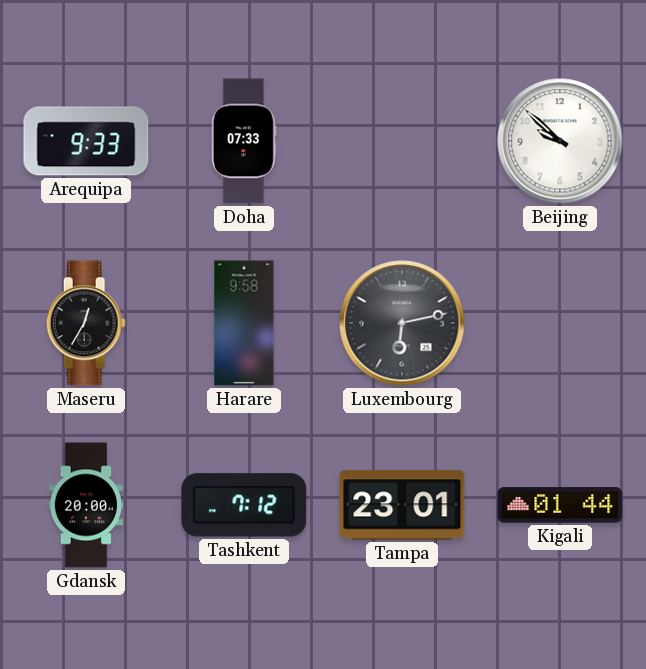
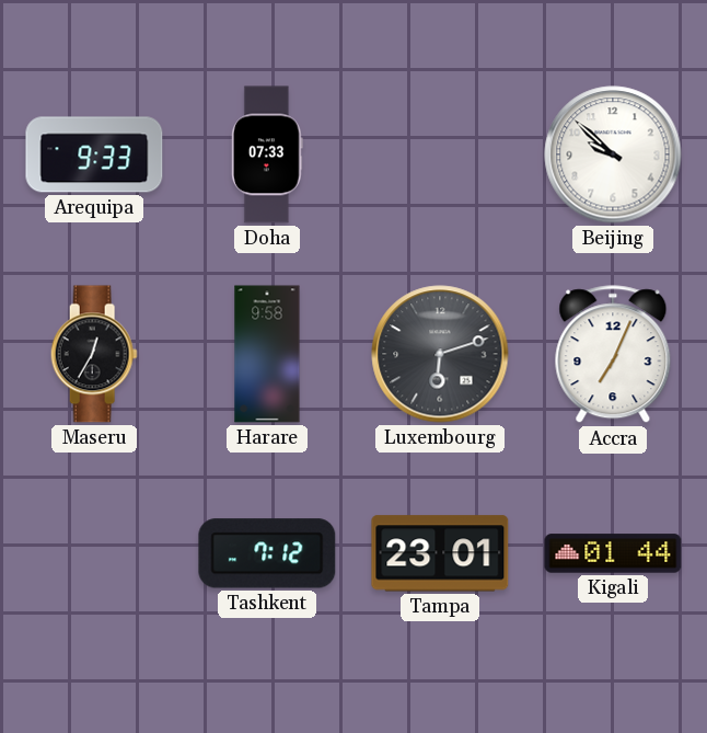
Luxembourg: 6:13 -> 6:12
Accra: none -> 7:04
Gdansk: 20:00 -> none
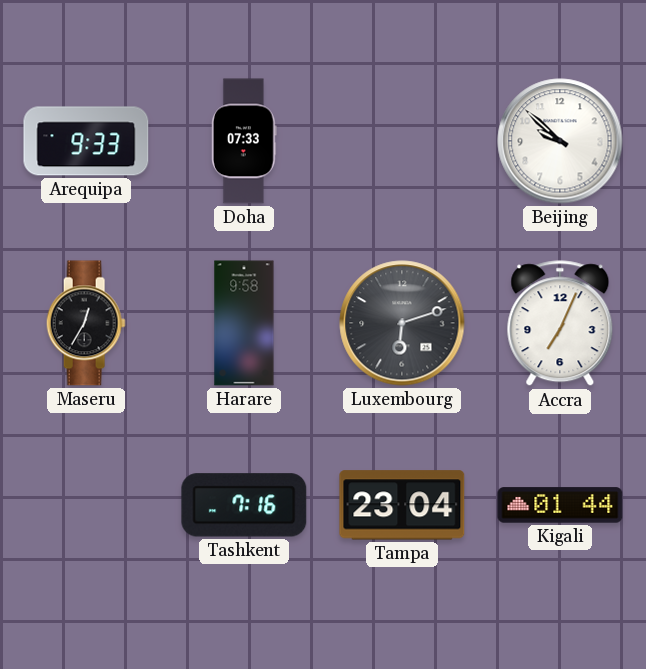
Tashkent: 7:12 -> 7:16
Tampa: 23:01 -> 23:04
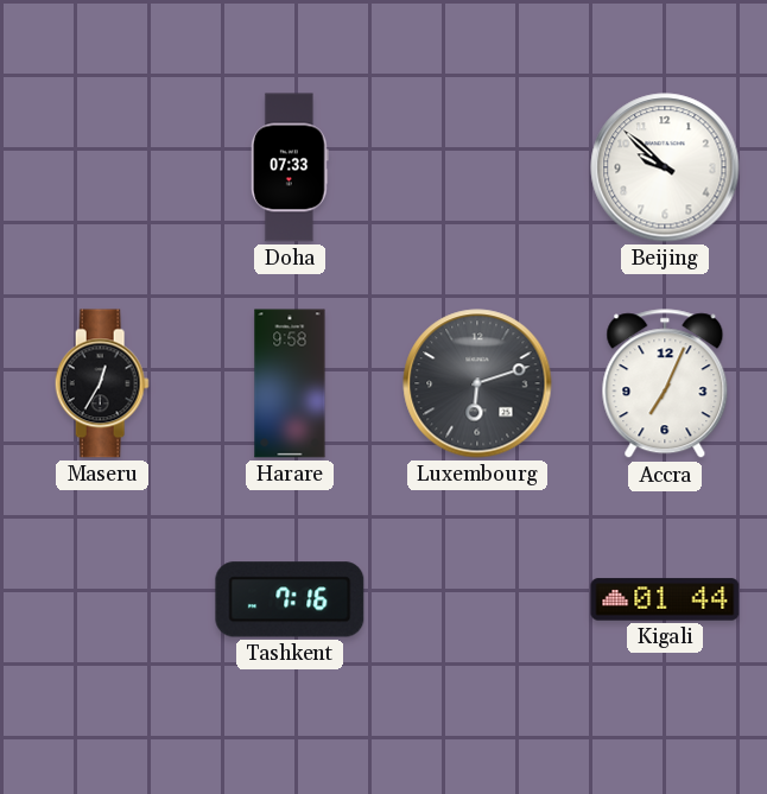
Arequipa: 9:33 -> none
Tampa: 23:04 -> none
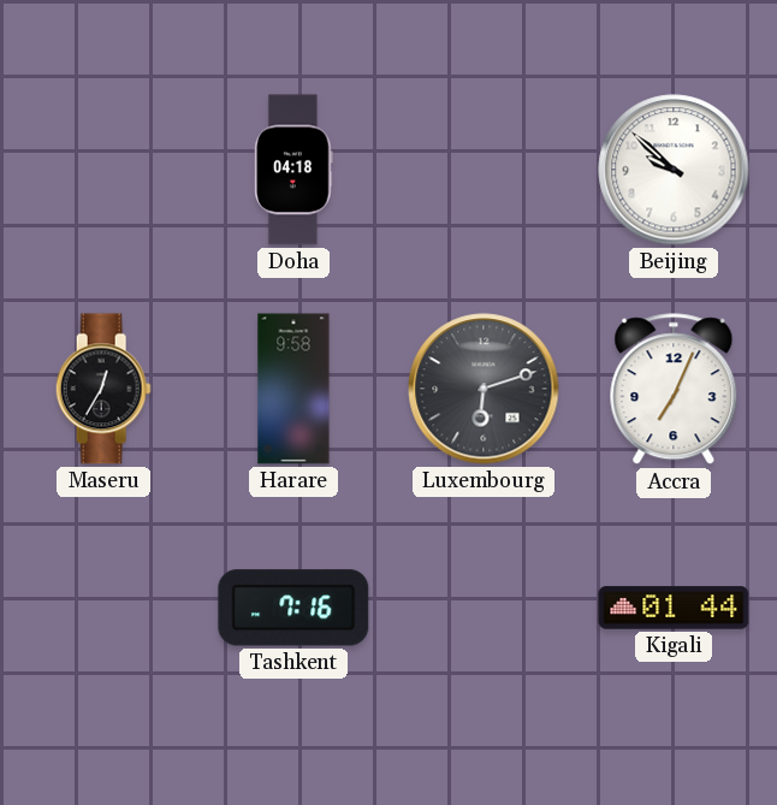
Doha: 07:33 -> 04:18
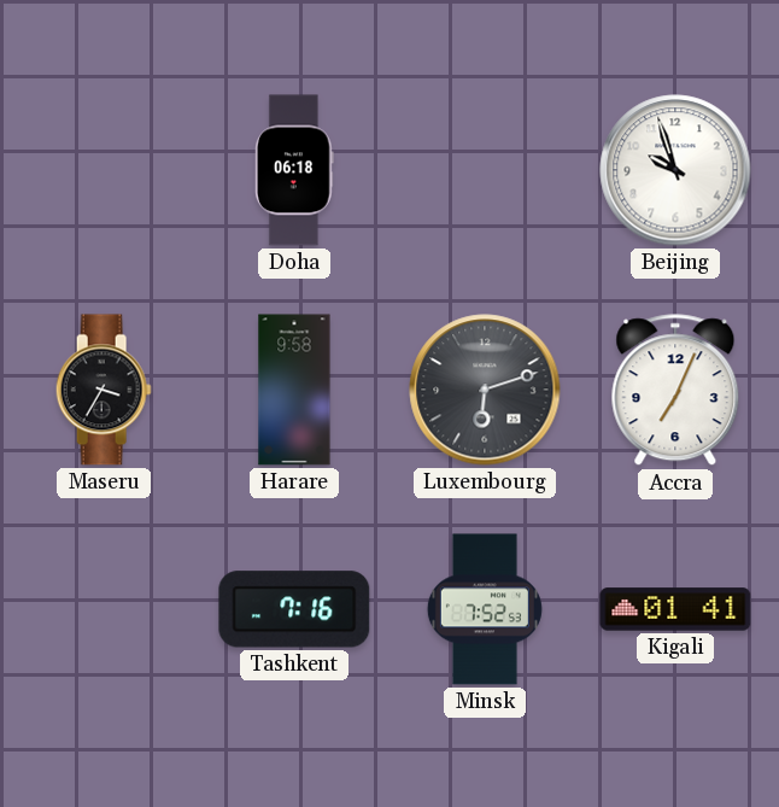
Doha: 04:18 -> 06:18
Beijing: 9:52 -> 9:57
Maseru: 12:35 -> 3:35
Minsk: none -> 7:52
Kigali: 01:44 -> 01:41
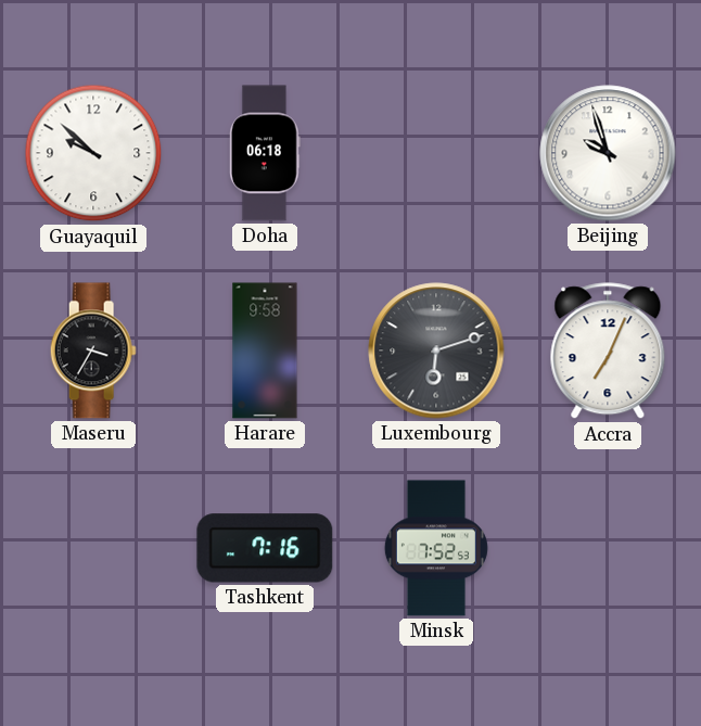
Guayaquil: none -> 9:52
Kigali: 01:41 -> none
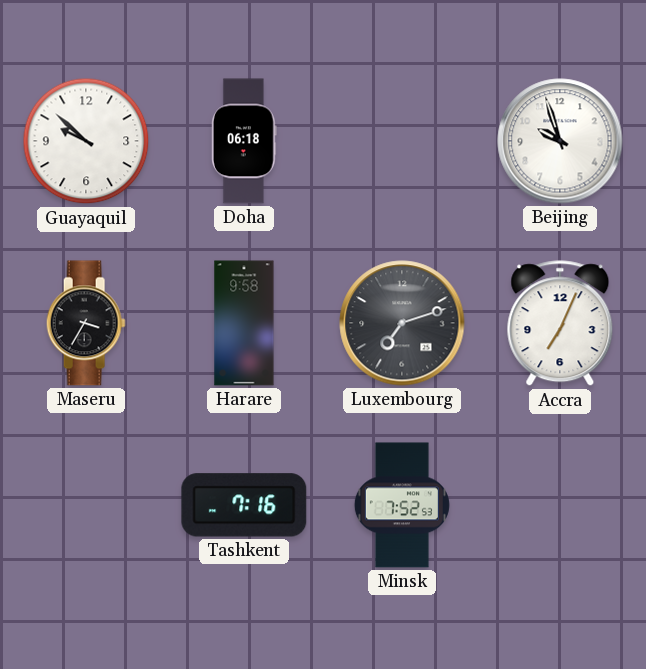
Luxembourg: 6:12 -> 7:12
